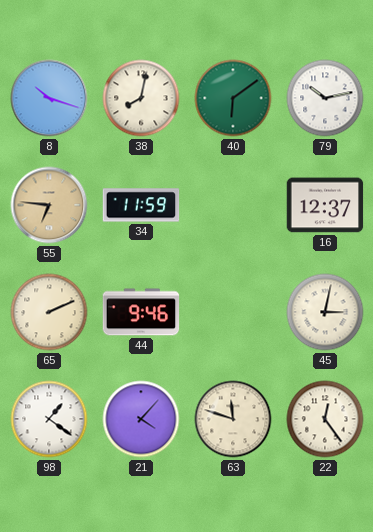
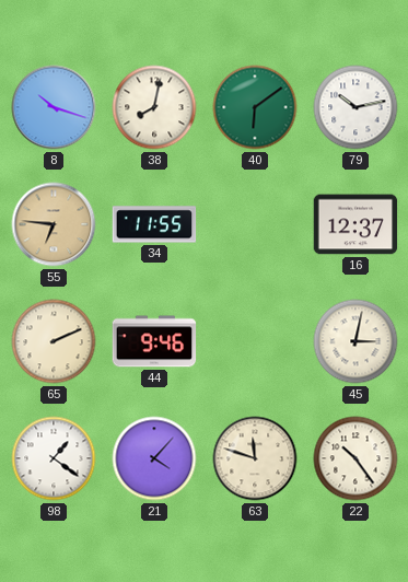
34: 11:59 -> 11:55
22: 12:24 -> 10:24
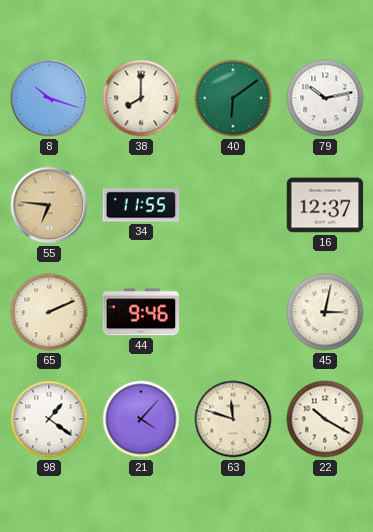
38: 8:02 -> 8:00
22: 10:24 -> 10:20
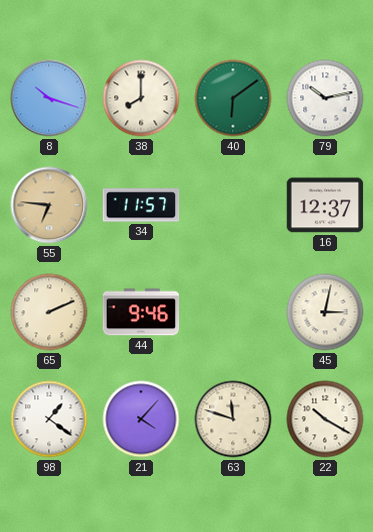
34: 11:55 -> 11:57
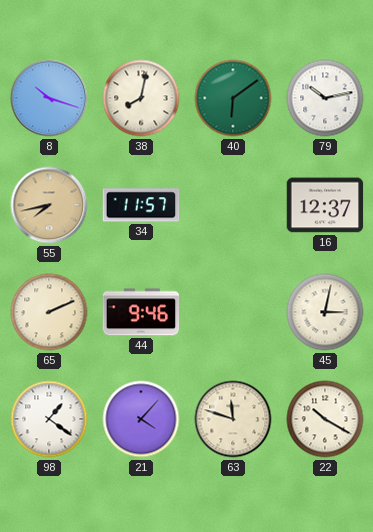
38: 8:00 -> 8:02
55: 6:46 -> 7:43
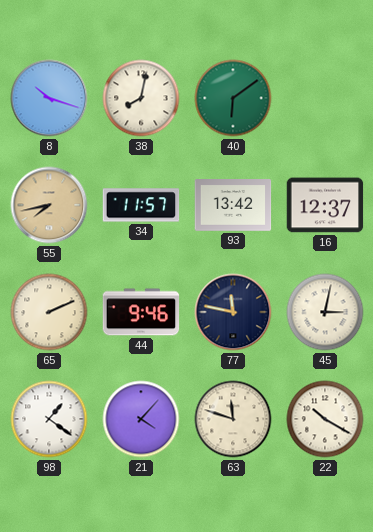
79: 10:13 -> none
93: none -> 13:42
77: none -> 11:47
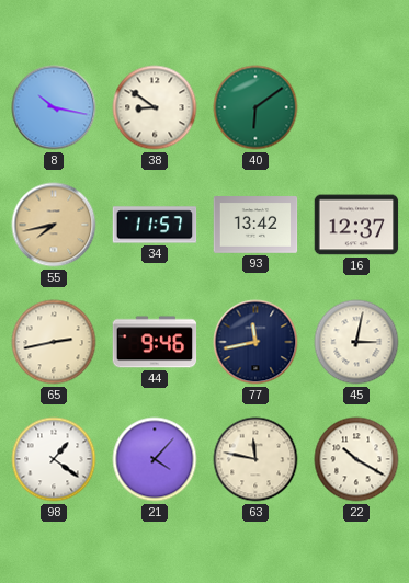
8: 10:18 -> 10:17
38: 8:02 -> 8:51
65: 2:11 -> 2:43
77: 11:47 -> 11:43
63: 11:48 -> 11:47
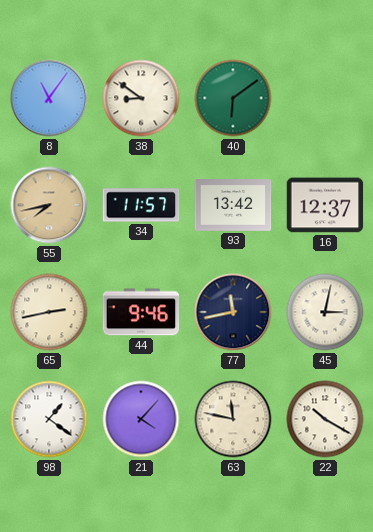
8: 10:17 -> 11:06
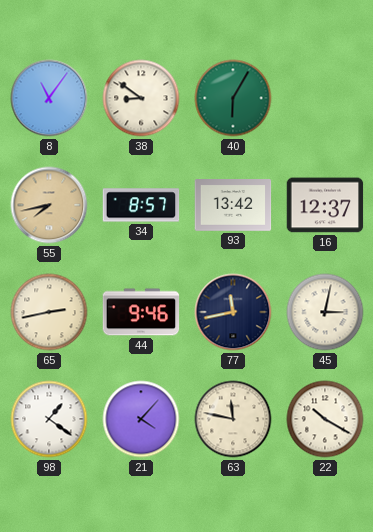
40: 6:09 -> 6:05
34: 11:57 -> 8:57
